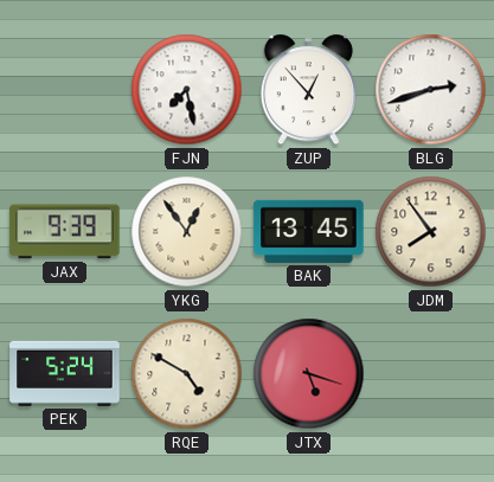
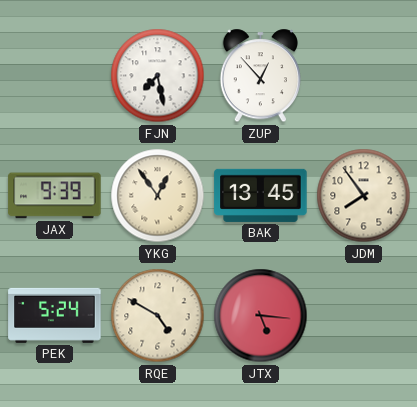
BLG: 2:42 -> none
JTX: 5:18 -> 5:16
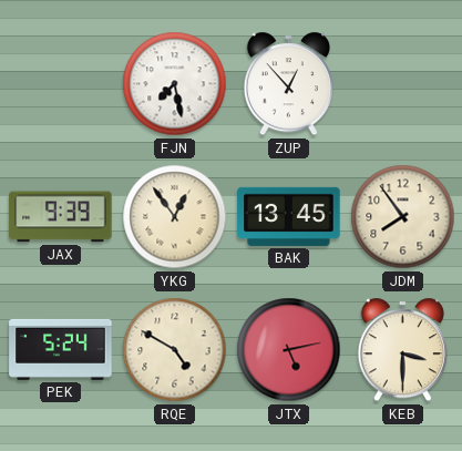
JTX: 5:16 -> 5:13
KEB: none -> 3:30
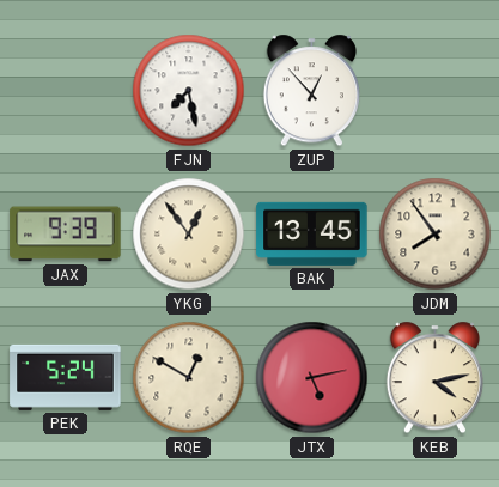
RQE: 4:50 -> 12:50
KEB: 3:30 -> 4:13
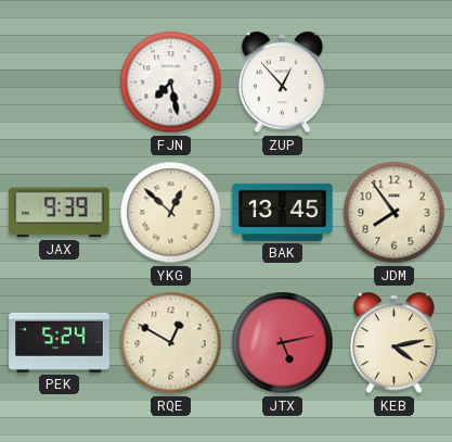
YKG: 12:54 -> 12:52
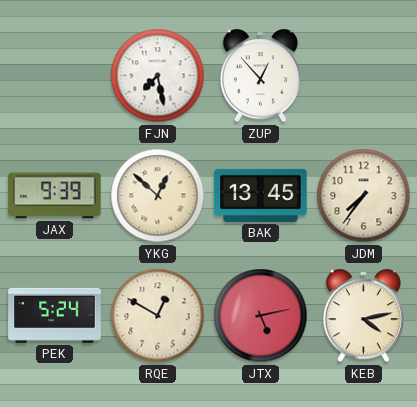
JDM: 7:54 -> 7:36
